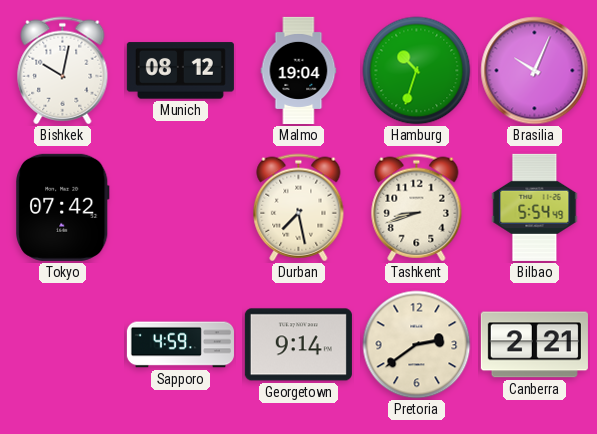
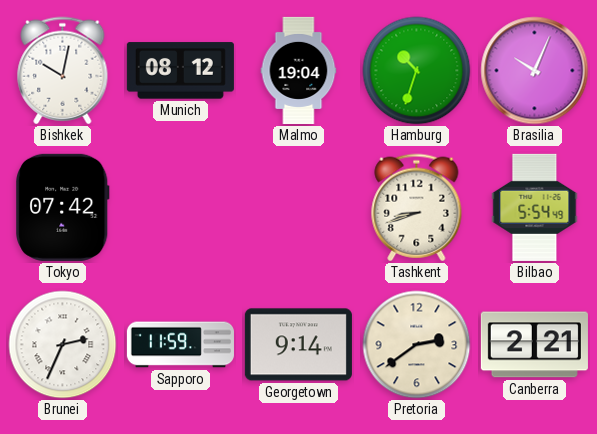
Durban: 7:28 -> none
Brunei: none -> 2:34
Sapporo: 4:59 -> 11:59
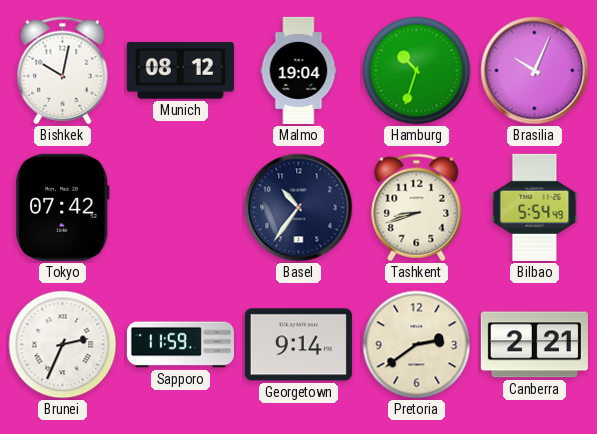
Basel: none -> 10:36
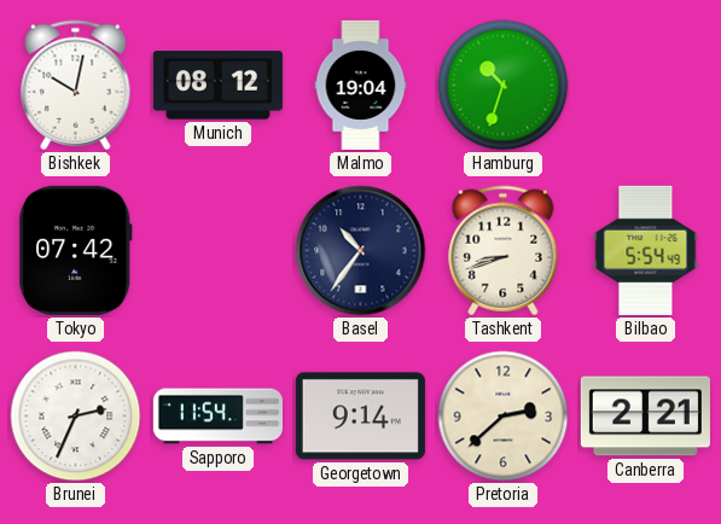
Brasilia: 10:04 -> none
Sapporo: 11:59 -> 11:54
Pretoria: 2:39 -> 2:38
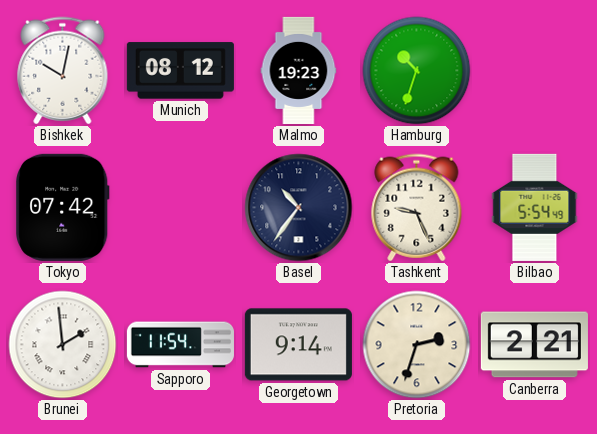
Malmo: 19:04 -> 19:23
Tashkent: 8:42 -> 9:26
Brunei: 2:34 -> 1:59
Pretoria: 2:38 -> 2:33
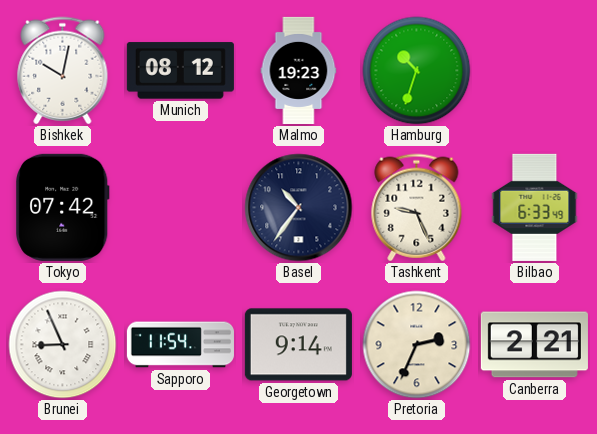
Bilbao: 5:54 -> 6:33
Brunei: 1:59 -> 8:56
Pretoria: 2:33 -> 2:34
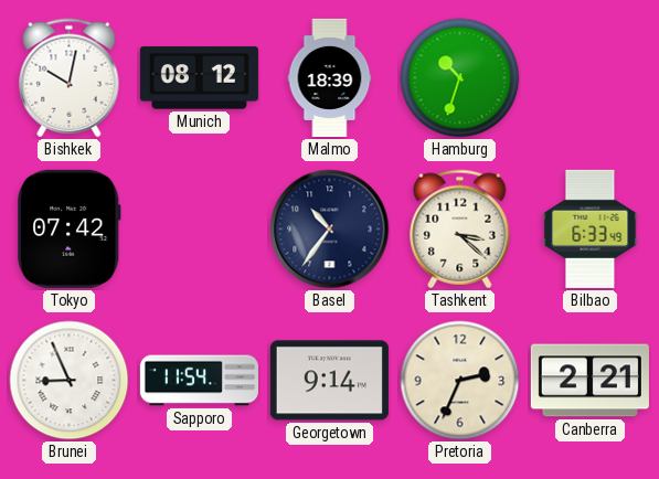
Malmo: 19:23 -> 18:39
Tashkent: 9:26 -> 3:22
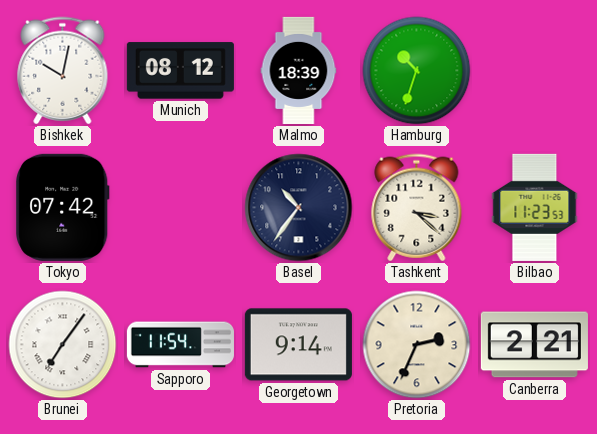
Bilbao: 6:33 -> 11:23
Brunei: 8:56 -> 7:06
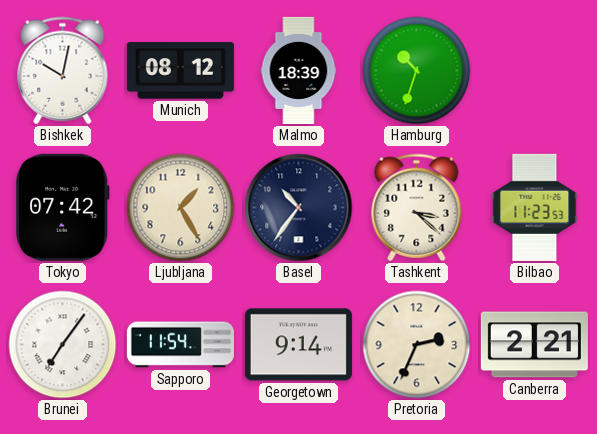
Ljubljana: none -> 1:25
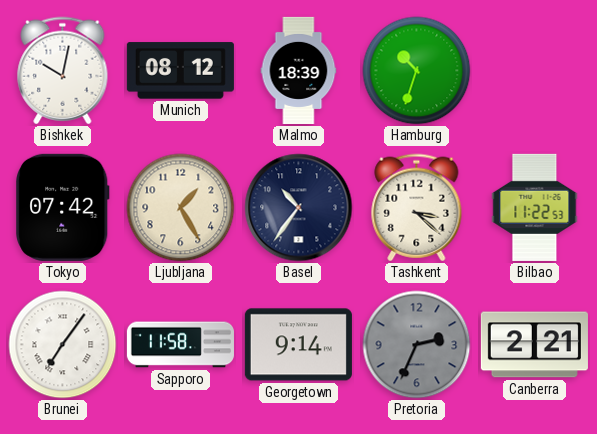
Bilbao: 11:23 -> 11:22
Sapporo: 11:54 -> 11:58
Pretoria dial: cream -> grey
